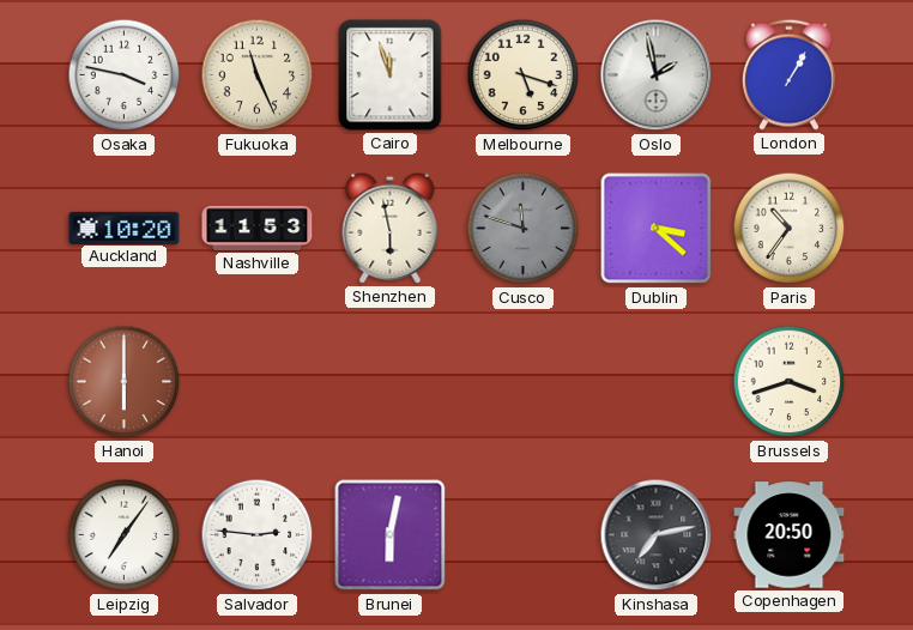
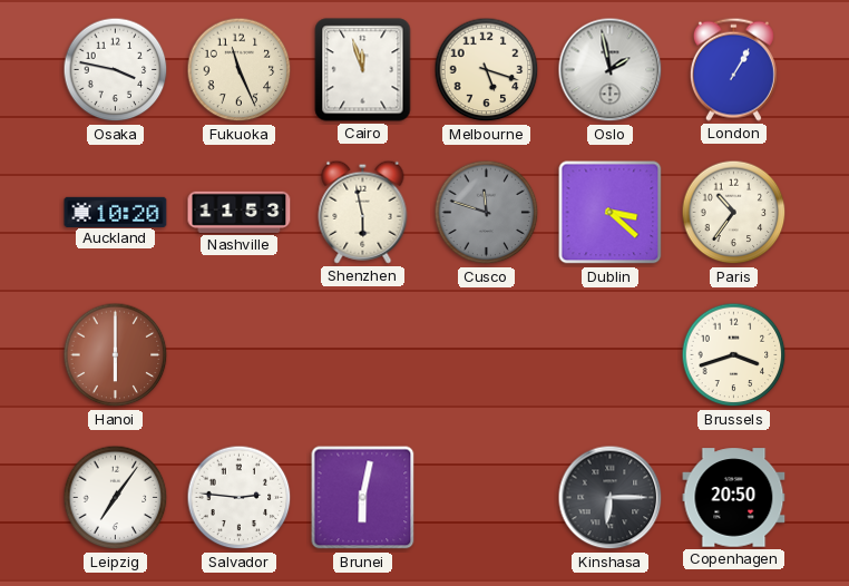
Kinshasa: 7:13 -> 6:15
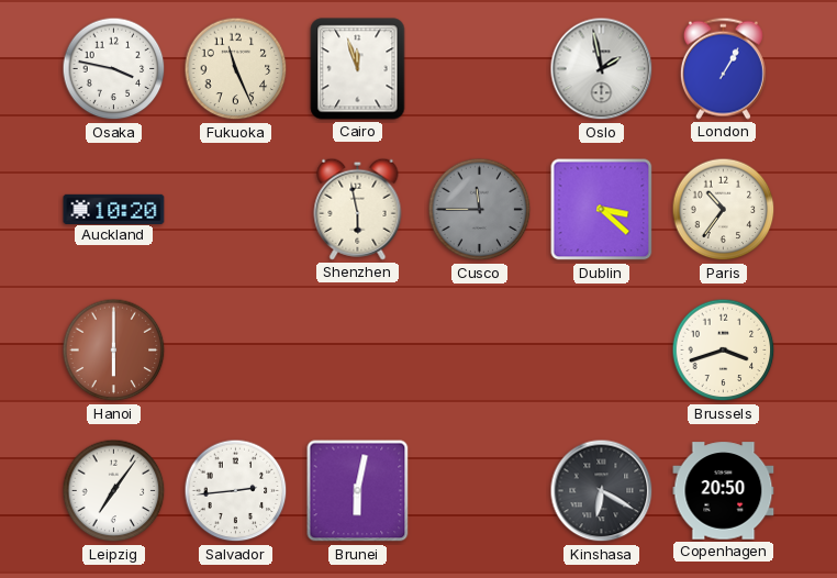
Melbourne: 5:18 -> none
Nashville: 11:53 -> none
Cusco: 11:48 -> 11:45
Salvador: 2:46 -> 2:44
Kinshasa: 6:15 -> 6:20
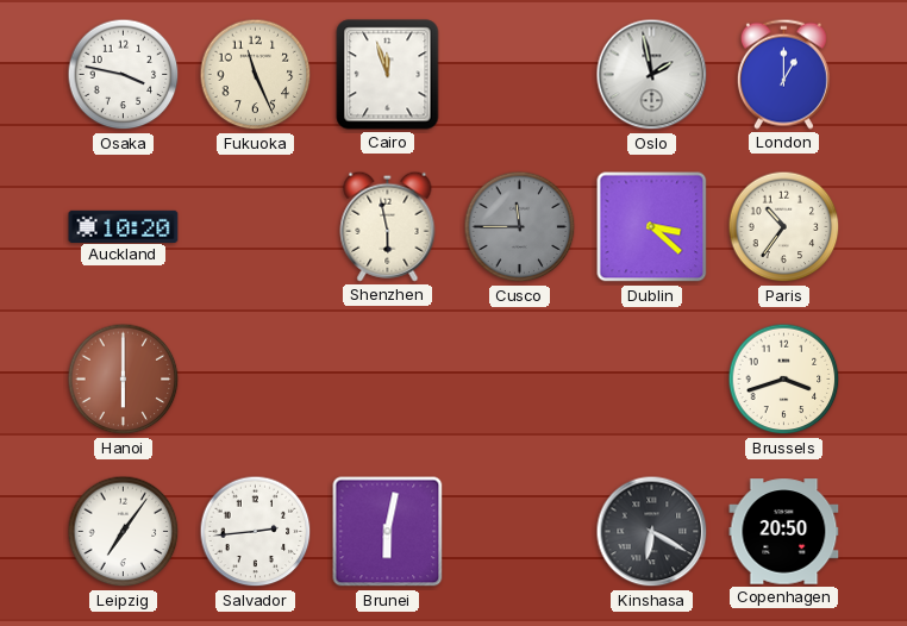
London: 1:05 -> 1:00
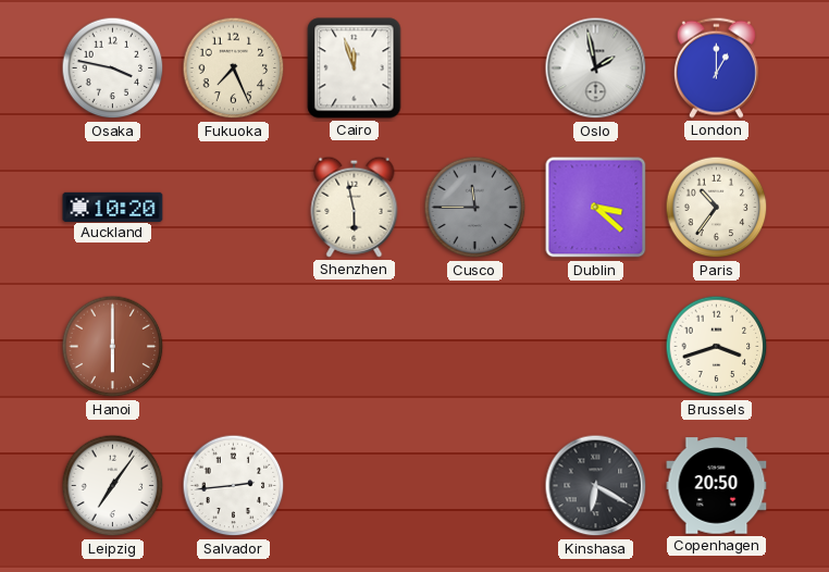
Fukuoka: 11:26 -> 7:26
Brunei: 6:02 -> none
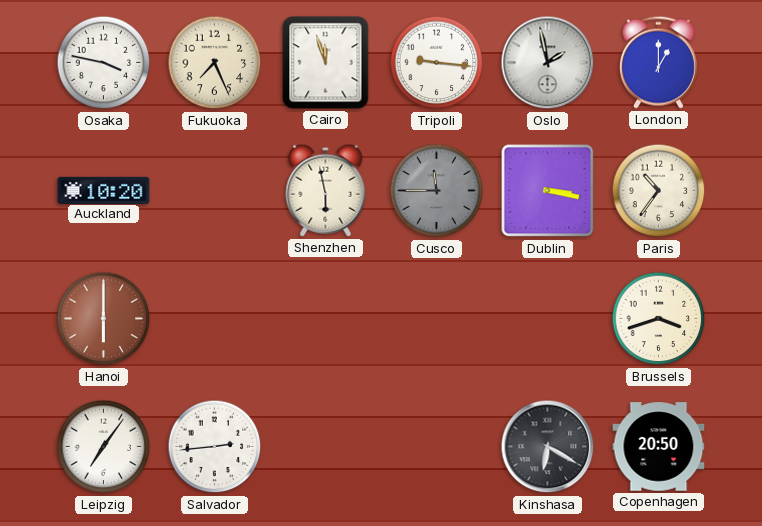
Tripoli: none -> 9:16
Dublin: 3:22 -> 3:17
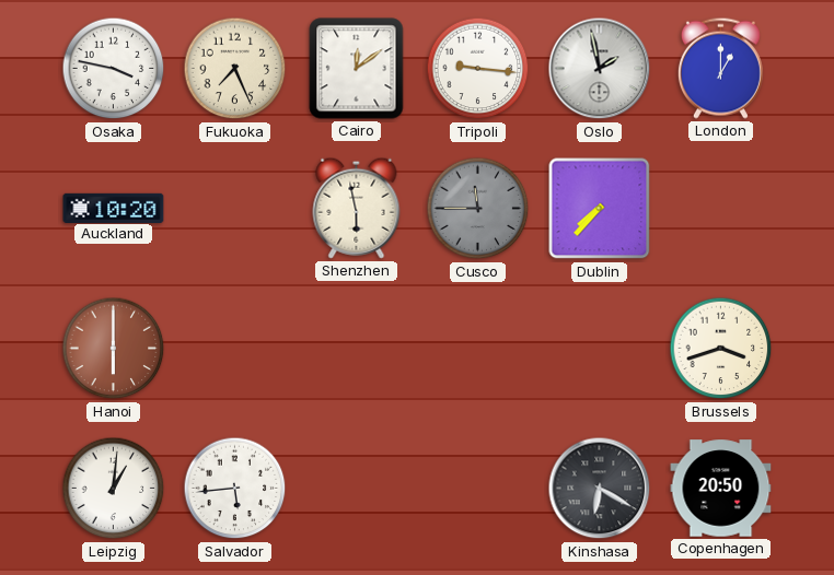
Cairo: 11:57 -> 12:09
Dublin: 3:17 -> 7:37
Paris: 10:36 -> none
Leipzig: 7:06 -> 1:01
Salvador: 2:44 -> 5:44
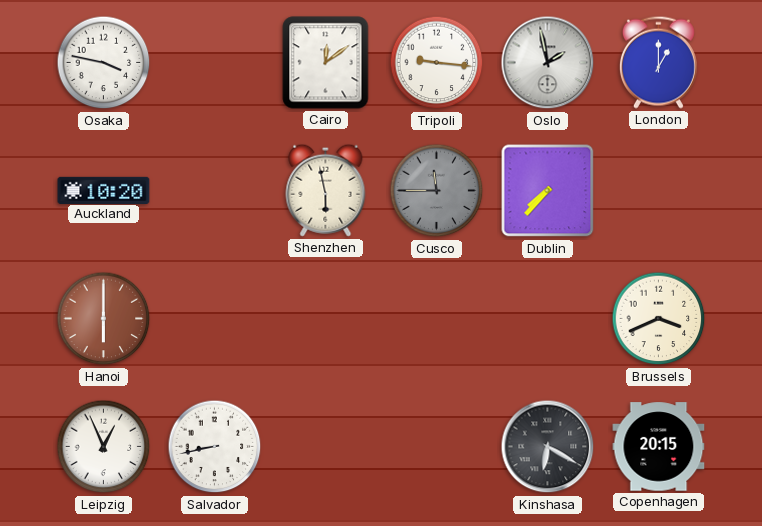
Fukuoka: 7:26 -> none
Brussels: 3:42 -> 3:41
Leipzig: 1:01 -> 12:56
Salvador: 5:44 -> 8:43
Copenhagen: 20:50 -> 20:15
